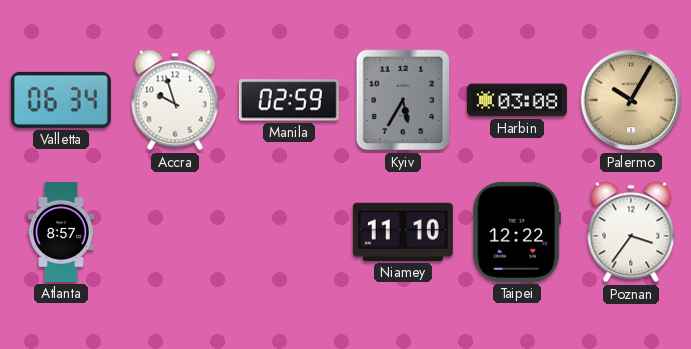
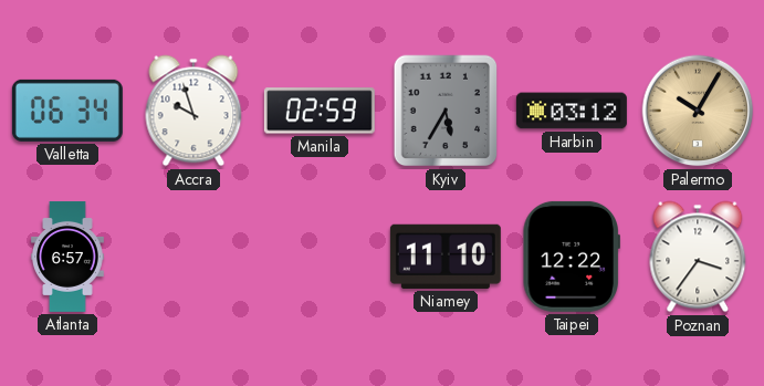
Harbin: 03:08 -> 03:12
Atlanta: 8:57 -> 6:57
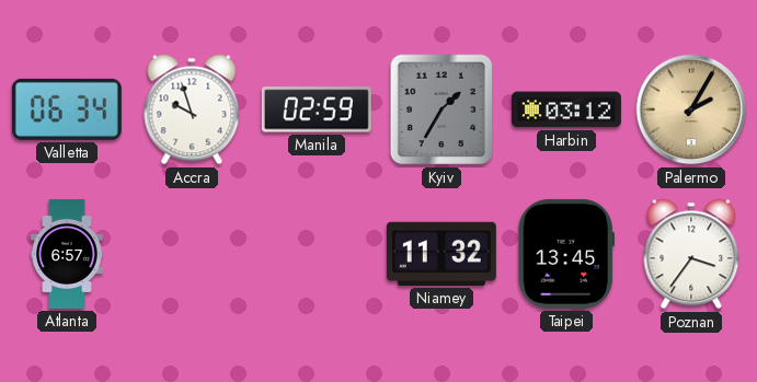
Kyiv: 5:35 -> 1:35
Palermo: 10:05 -> 2:05
Niamey: 11:10 -> 11:32
Taipei: 12:22 -> 13:45
